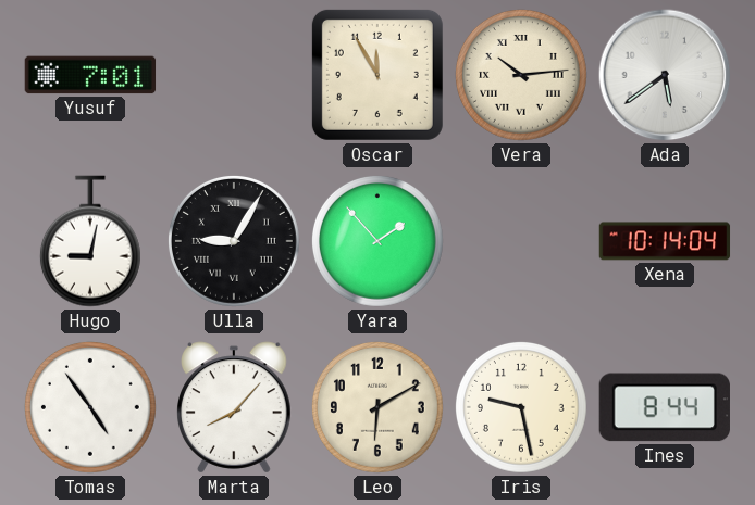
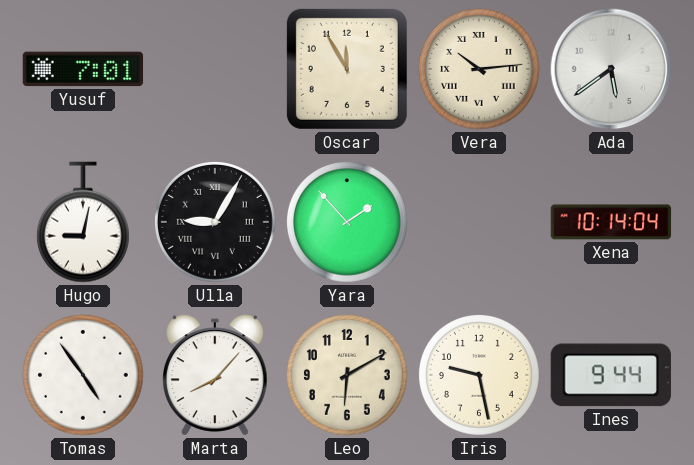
Ines: 8:44 -> 9:44
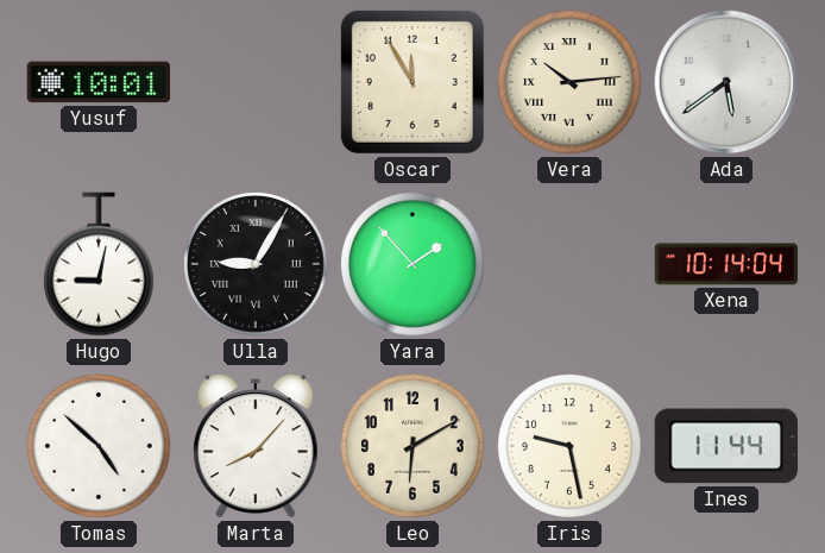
Yusuf: 7:01 -> 10:01
Tomas: 4:54 -> 4:52
Ines: 9:44 -> 11:44
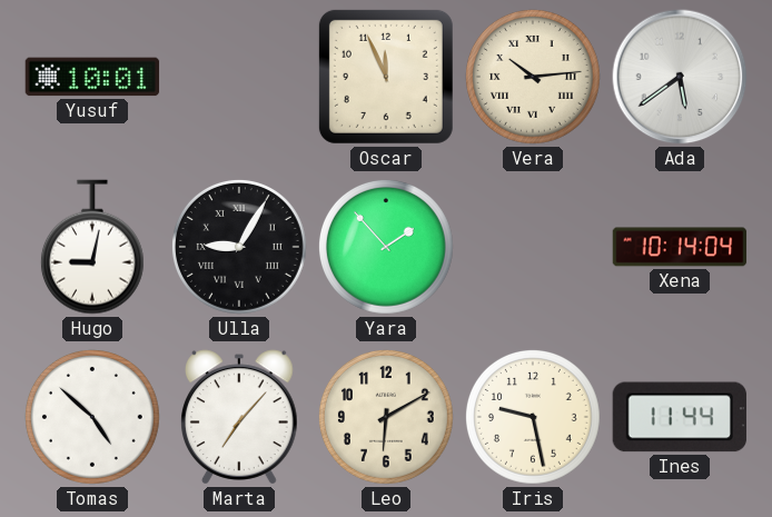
Oscar: 11:55 -> 11:56
Marta: 8:07 -> 7:07
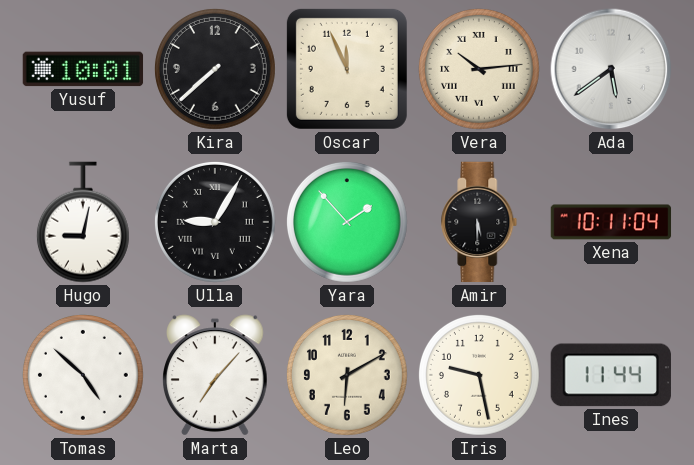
Kira: none -> 7:38
Amir: none -> 5:30
Xena: 10:14 -> 10:11
